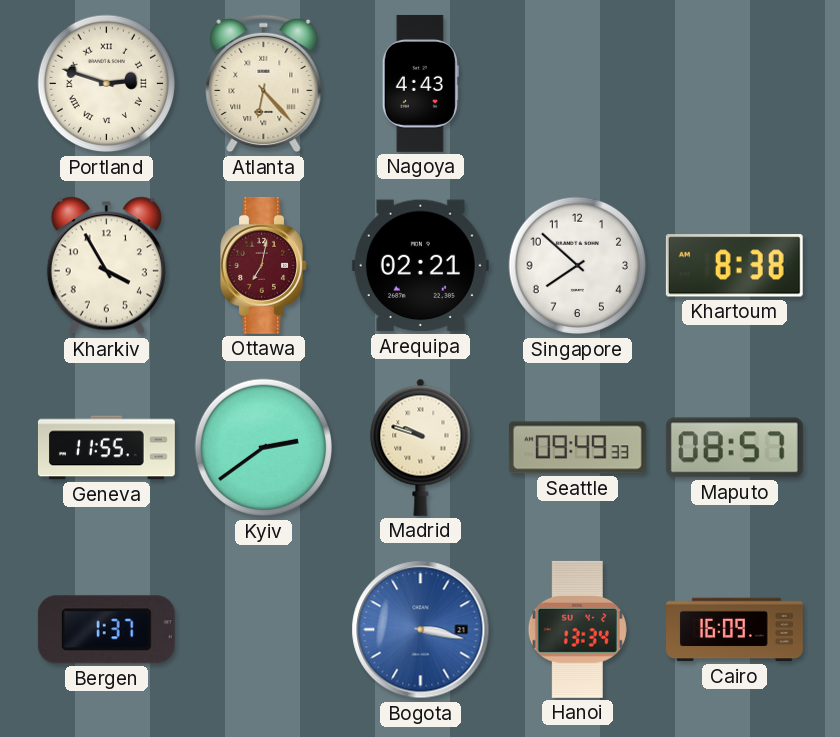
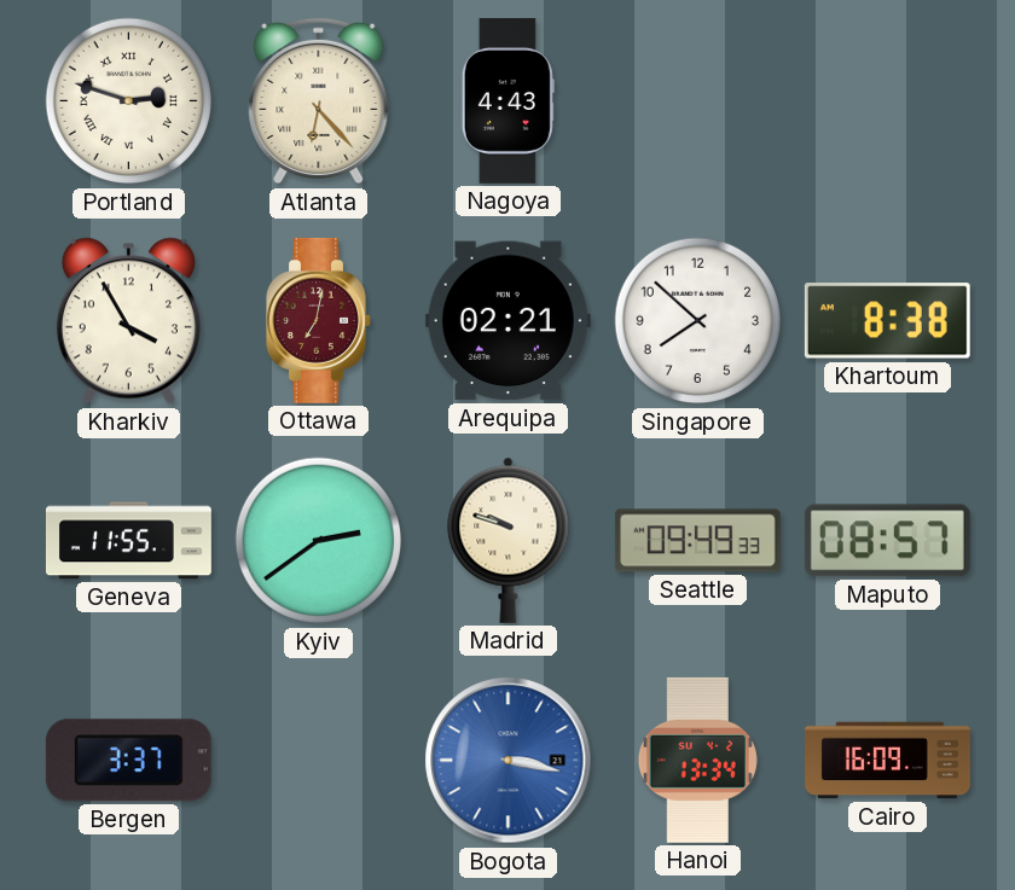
Bergen: 1:37 -> 3:37
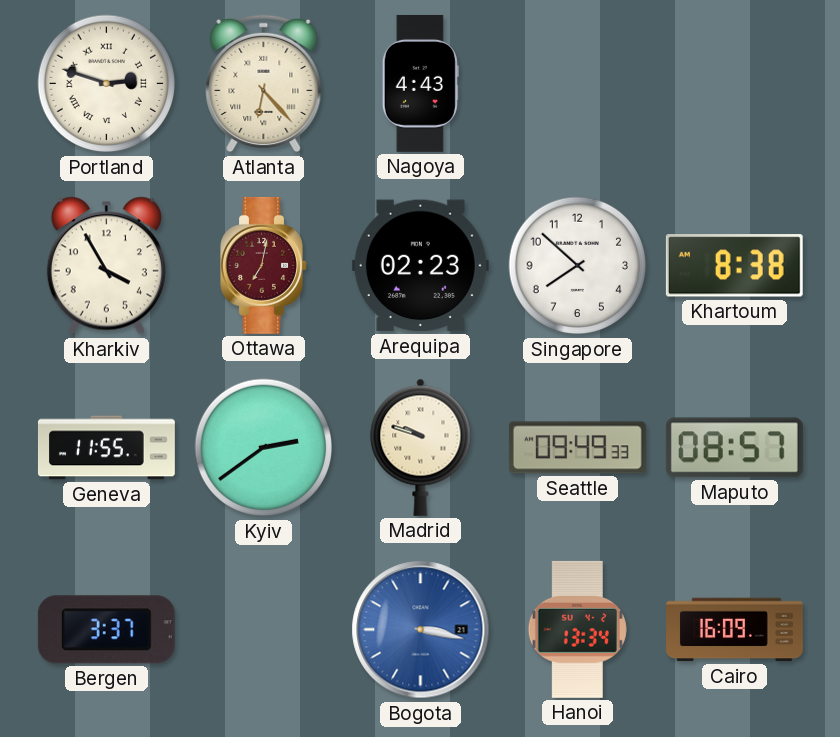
Arequipa: 02:21 -> 02:23
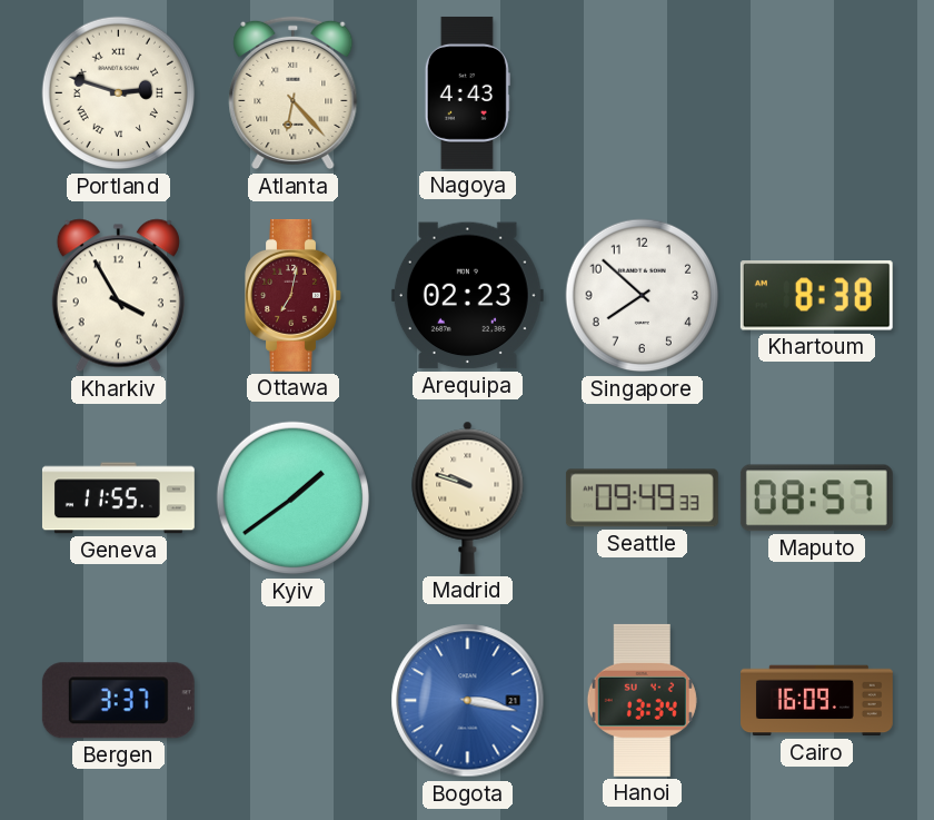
Kyiv: 2:39 -> 1:39
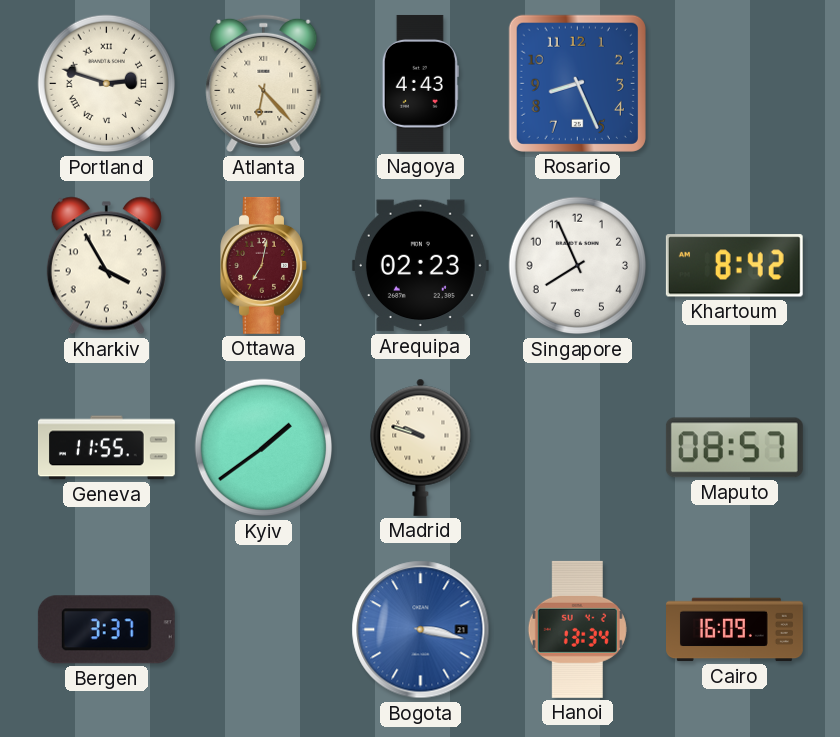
Rosario: none -> 8:26
Singapore: 7:52 -> 7:56
Khartoum: 8:38 -> 8:42
Seattle: 09:49 -> none
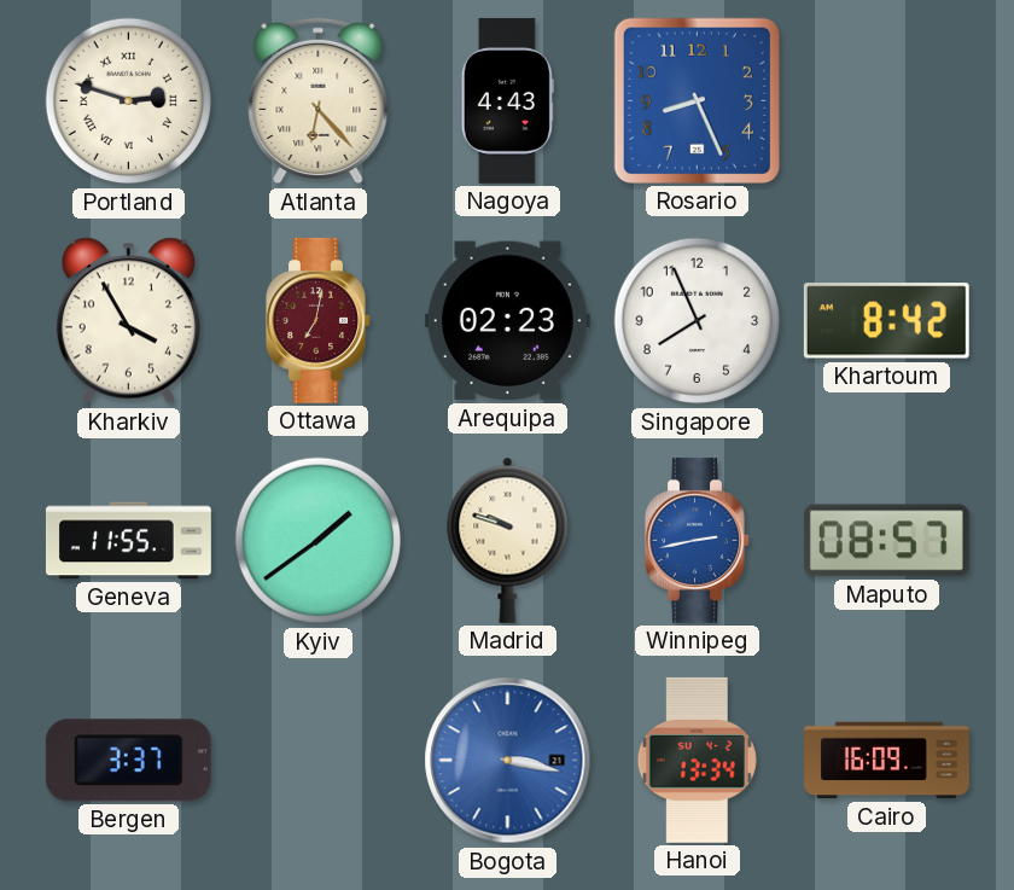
Winnipeg: none -> 2:43
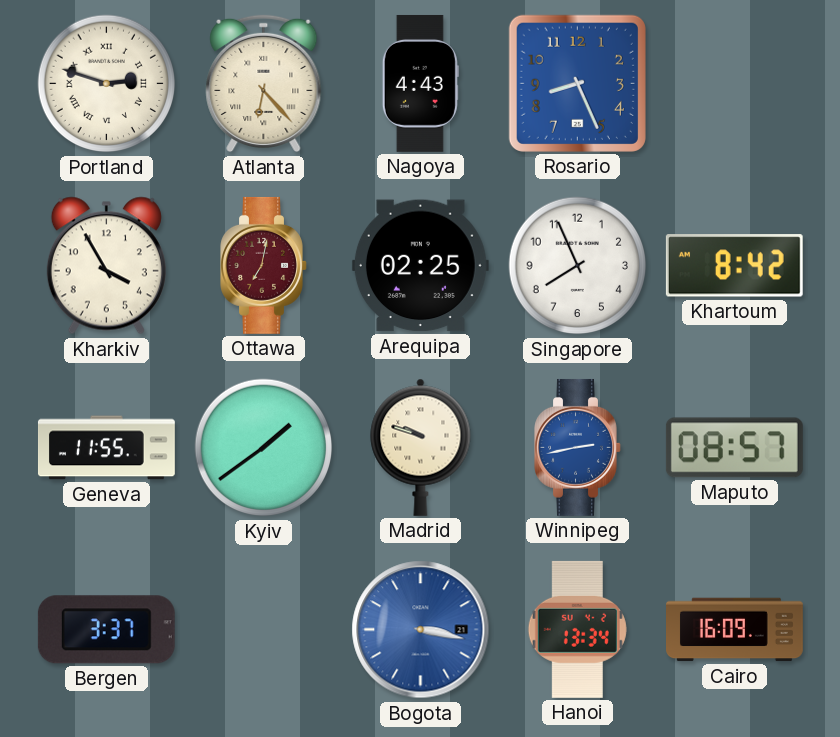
Arequipa: 02:23 -> 02:25
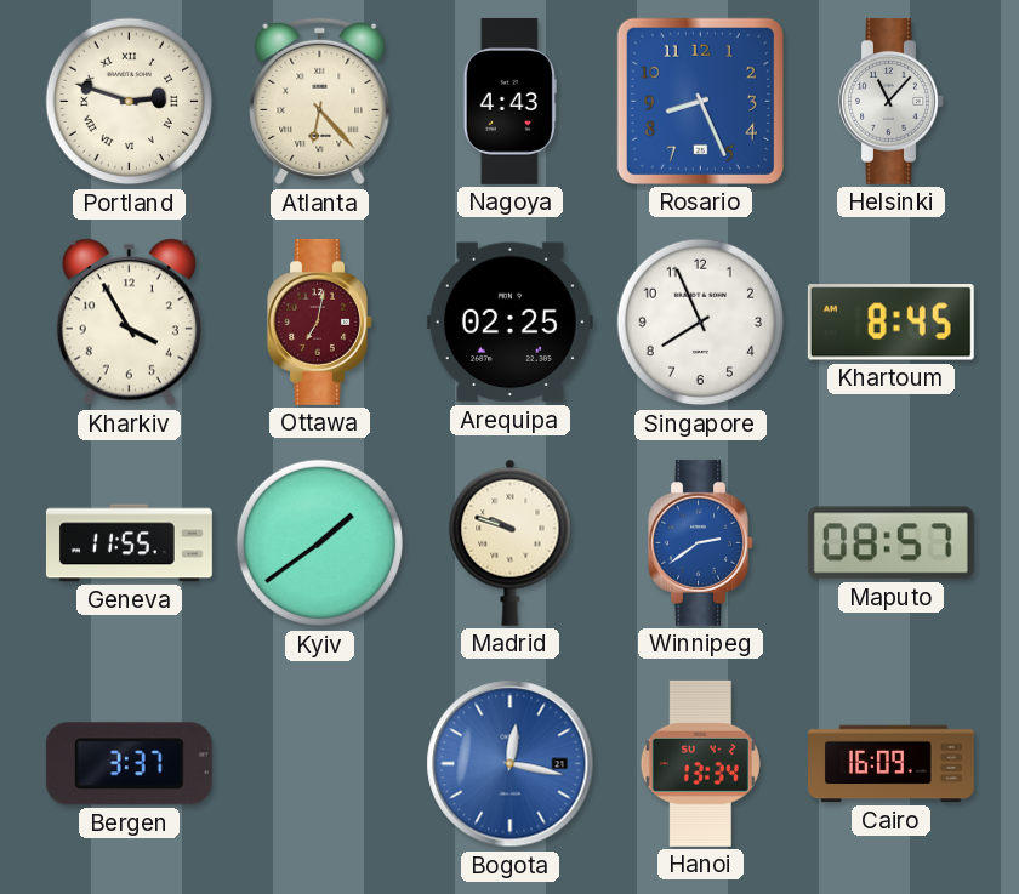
Helsinki: none -> 11:07
Khartoum: 8:42 -> 8:45
Winnipeg: 2:43 -> 2:39
Bogota: 3:17 -> 12:17
